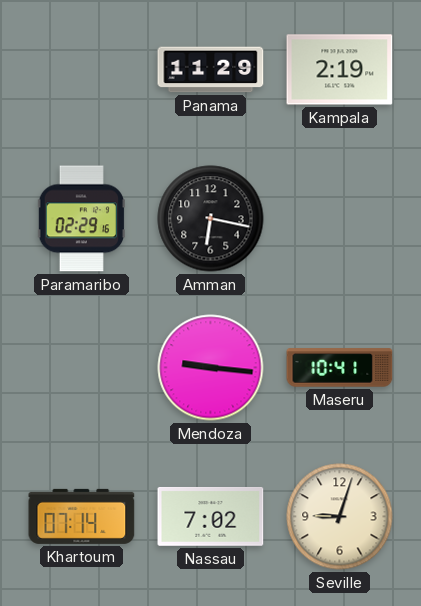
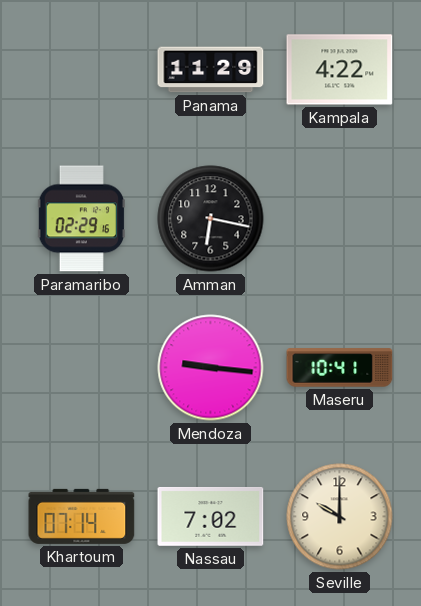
Kampala: 2:19 -> 4:22
Seville: 9:03 -> 10:00
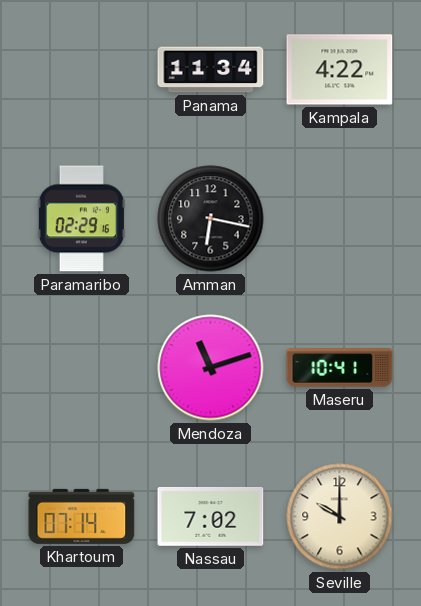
Panama: 11:29 -> 11:34
Mendoza: 9:16 -> 11:12
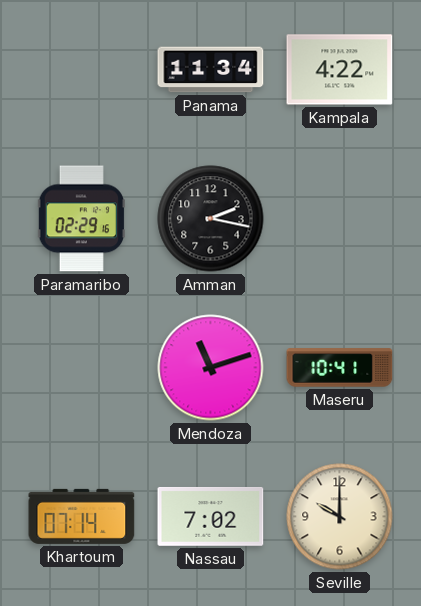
Amman: 6:17 -> 2:17
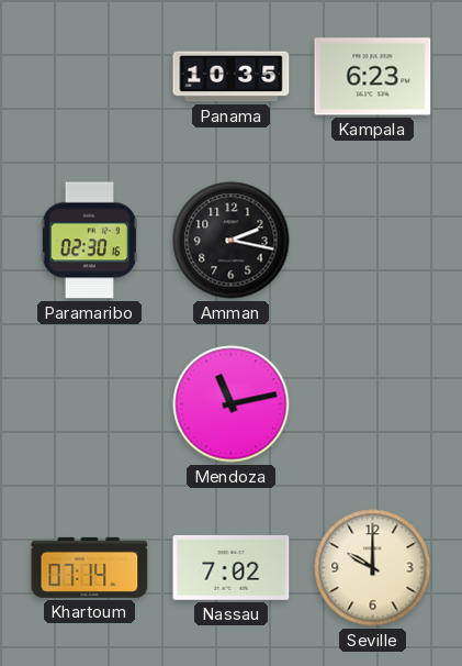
Panama: 11:34 -> 10:35
Kampala: 4:22 -> 6:23
Paramaribo: 02:29 -> 02:30
Mendoza: 11:12 -> 11:13
Maseru: 10:41 -> none
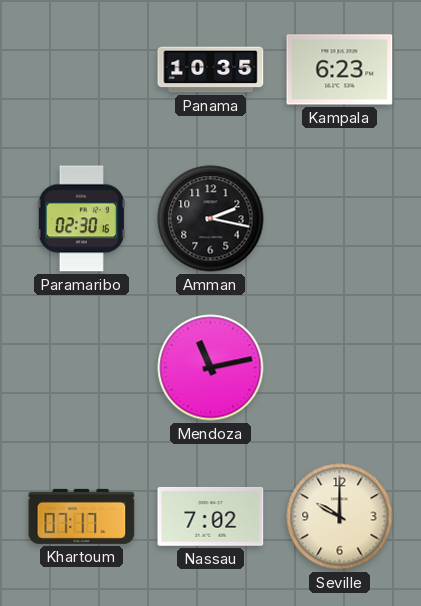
Khartoum: 07:14 -> 07:17
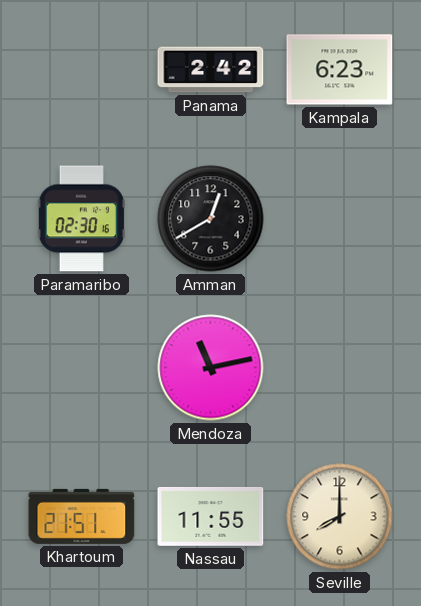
Panama: 10:35 -> 2:42
Amman: 2:17 -> 12:40
Khartoum: 07:17 -> 21:51
Nassau: 7:02 -> 11:55
Seville: 10:00 -> 8:00
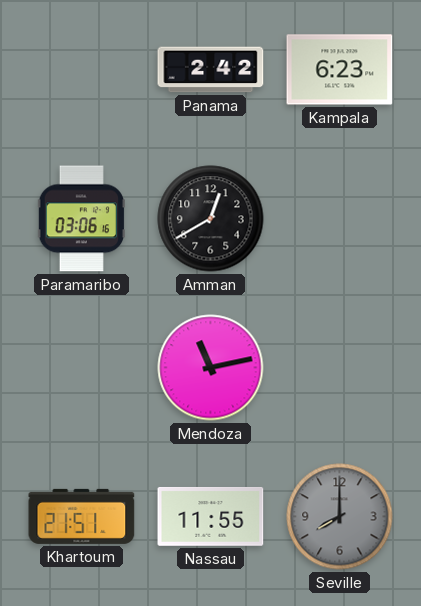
Paramaribo: 02:30 -> 03:06
Seville dial: cream -> grey
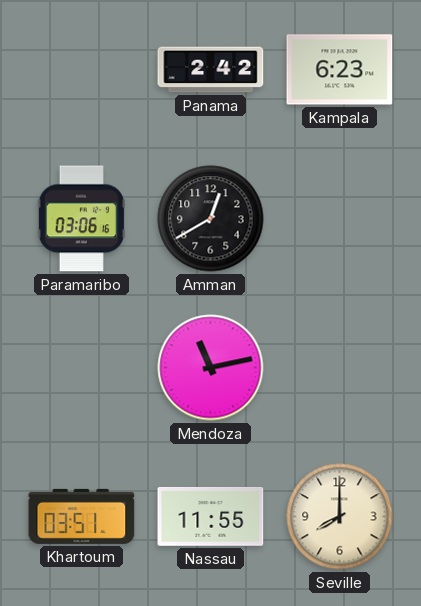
Khartoum: 21:51 -> 03:51
Seville dial: grey -> cream
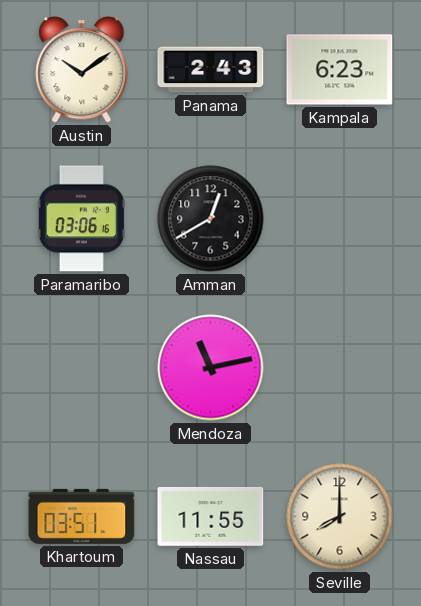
Austin: none -> 10:09
Panama: 2:42 -> 2:43
